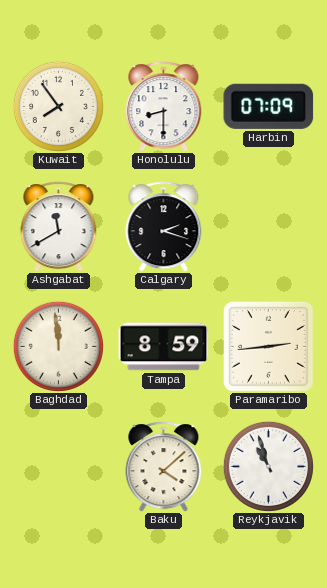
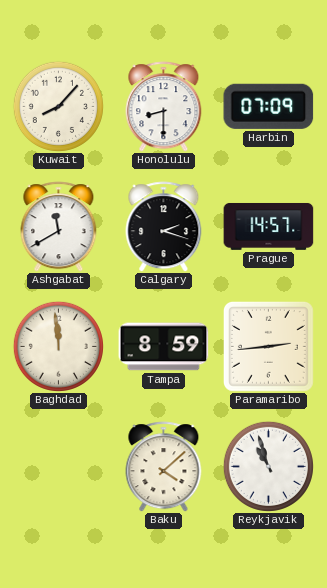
Kuwait: 7:54 -> 8:07
Prague: none -> 14:57
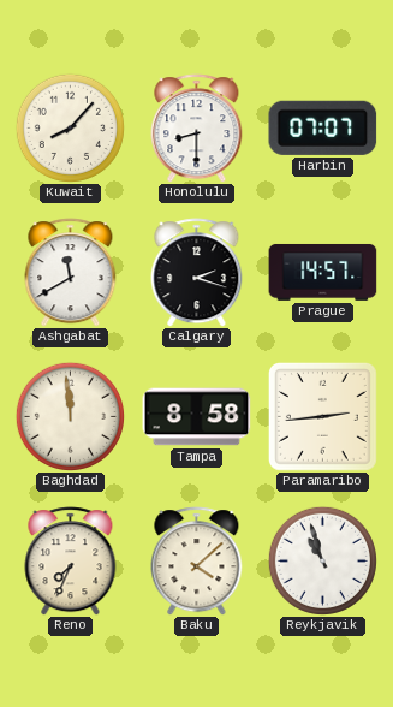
Harbin: 07:09 -> 07:07
Tampa: 8:59 -> 8:58
Reno: none -> 7:34
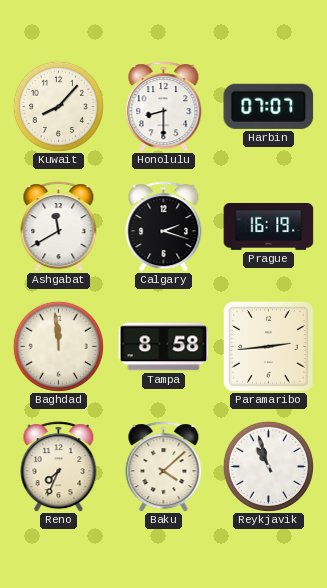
Prague: 14:57 -> 16:19
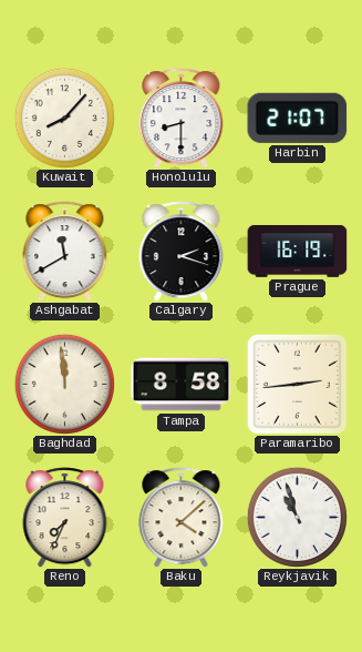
Harbin: 07:07 -> 21:07
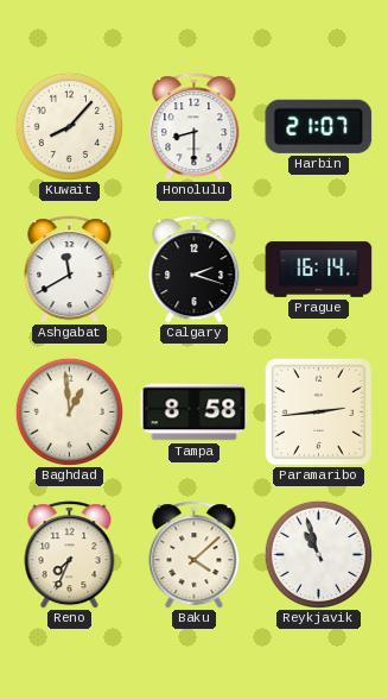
Prague: 16:19 -> 16:14
Baghdad: 11:59 -> 12:59
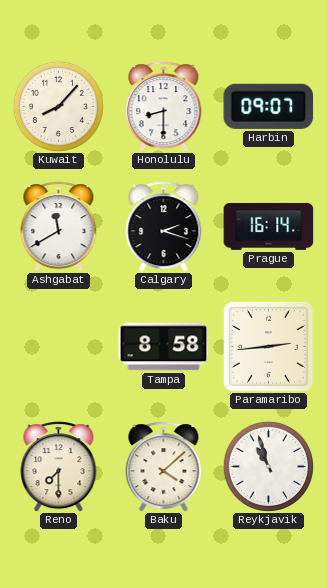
Harbin: 21:07 -> 09:07
Baghdad: 12:59 -> none
Reno: 7:34 -> 7:30
